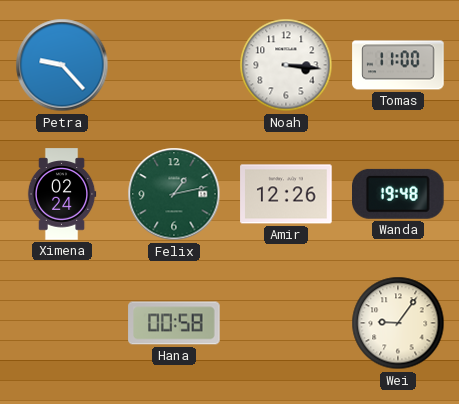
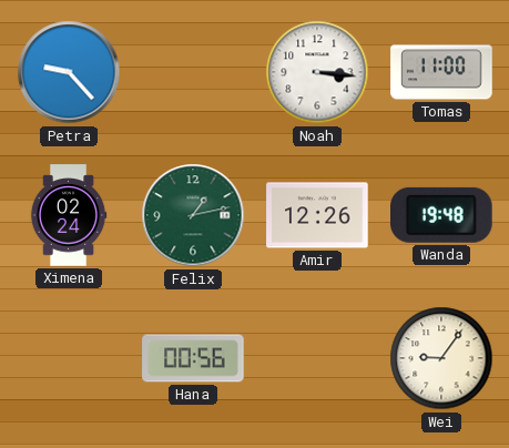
Hana: 00:58 -> 00:56
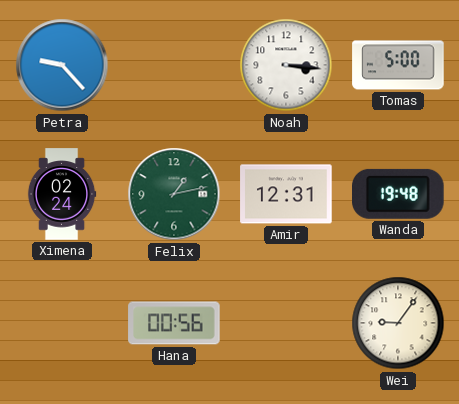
Tomas: 11:00 -> 5:00
Amir: 12:26 -> 12:31
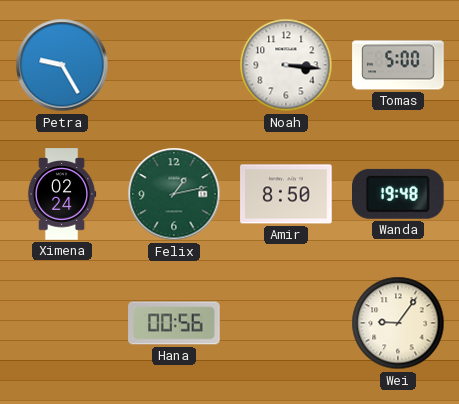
Petra: 9:23 -> 9:25
Amir: 12:31 -> 8:50
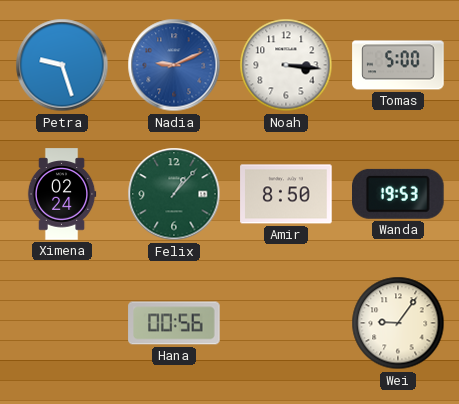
Petra: 9:25 -> 9:27
Nadia: none -> 9:11
Felix: 1:13 -> 1:07
Wanda: 19:48 -> 19:53
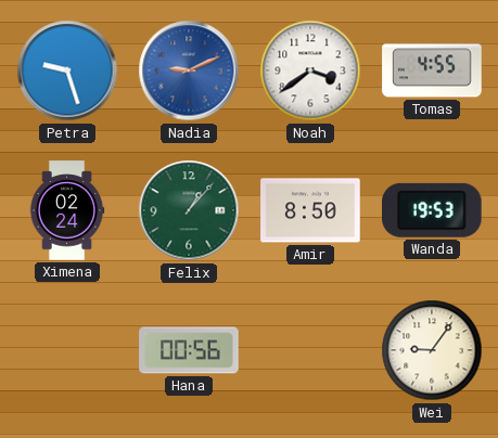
Noah: 3:16 -> 3:39
Tomas: 5:00 -> 4:55
